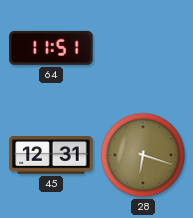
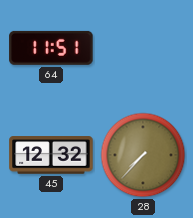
45: 12:31 -> 12:32
28: 6:18 -> 7:37
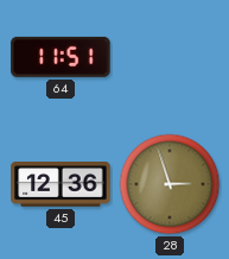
45: 12:32 -> 12:36
28: 7:37 -> 2:57
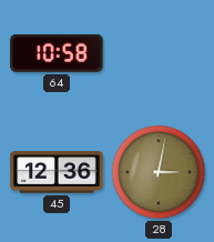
64: 11:51 -> 10:58
28: 2:57 -> 3:02
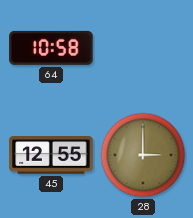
45: 12:36 -> 12:55
28: 3:02 -> 3:00
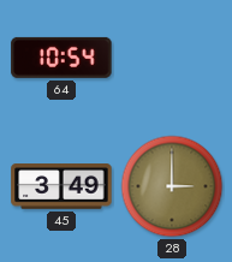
64: 10:58 -> 10:54
45: 12:55 -> 3:49
